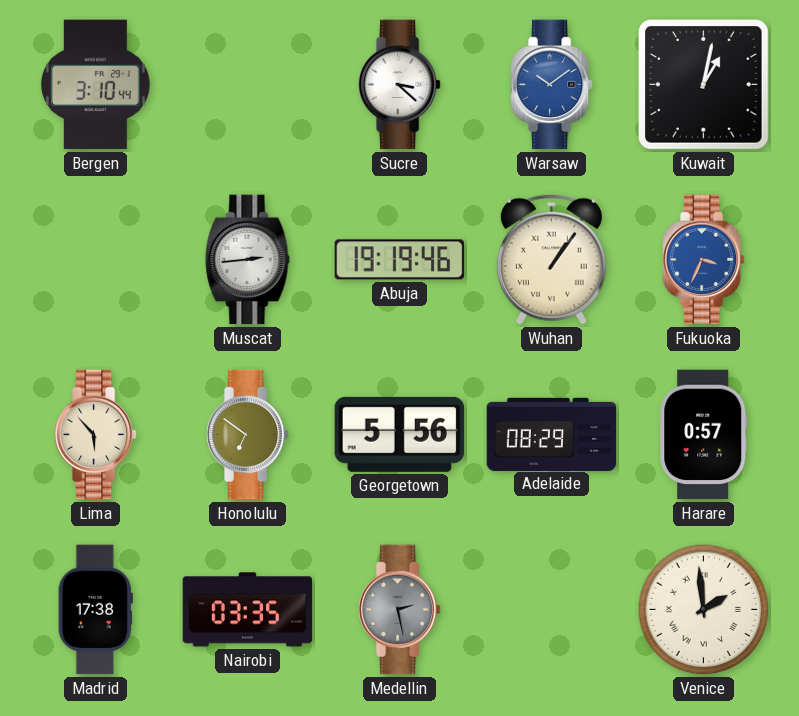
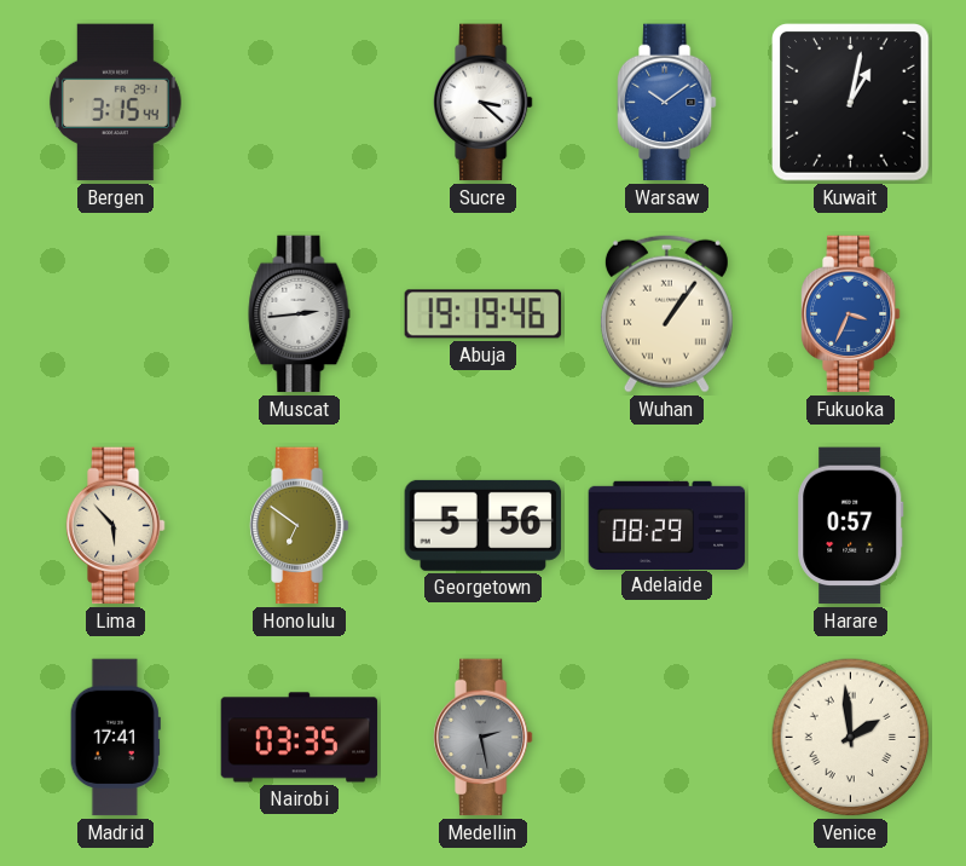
Bergen: 3:10 -> 3:15
Madrid: 17:38 -> 17:41
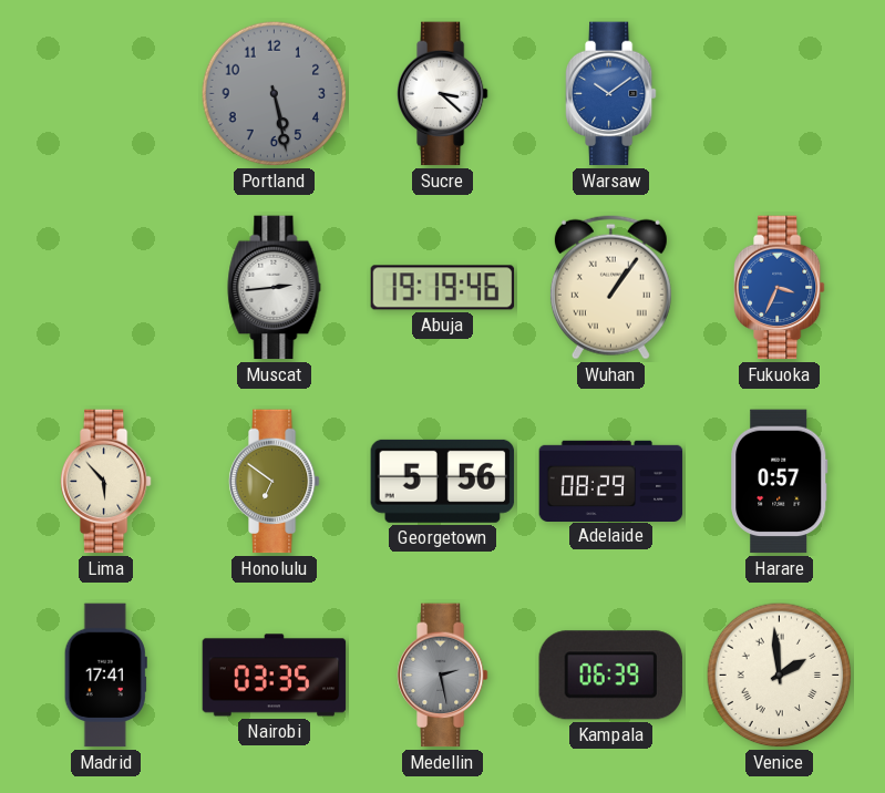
Bergen: 3:15 -> none
Portland: none -> 5:28
Kuwait: 1:02 -> none
Kampala: none -> 06:39
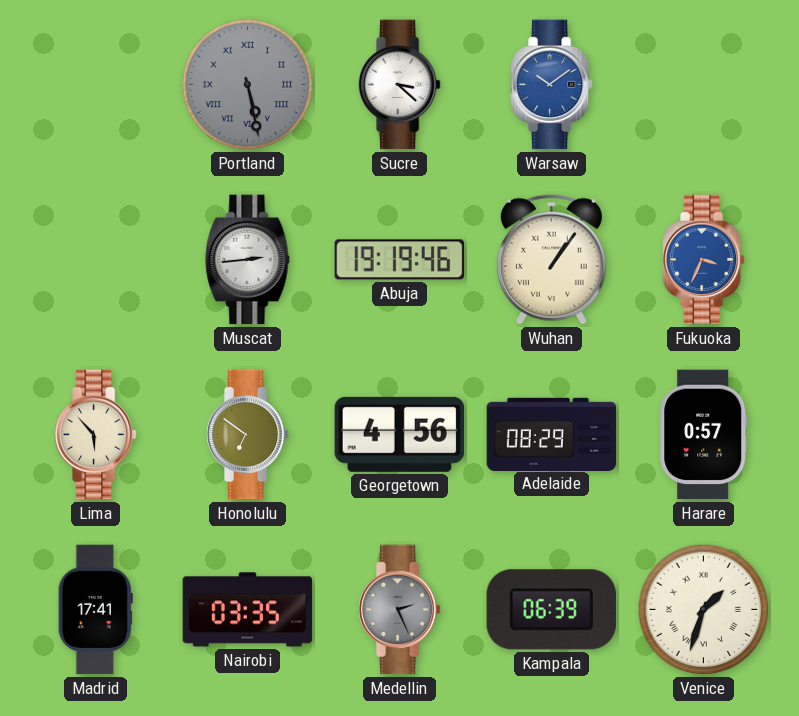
Portland numerals: Arabic -> Roman
Georgetown: 5:56 -> 4:56
Medellin: 2:28 -> 2:26
Venice: 1:59 -> 1:33
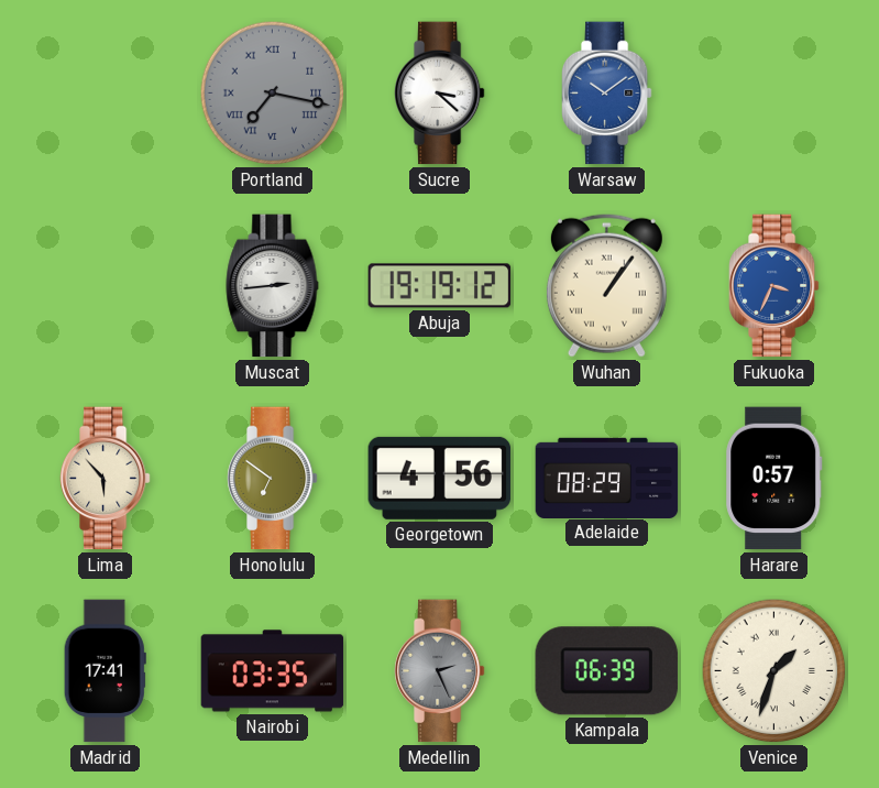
Portland: 5:28 -> 7:17
Abuja: 19:19:46 -> 19:19:12
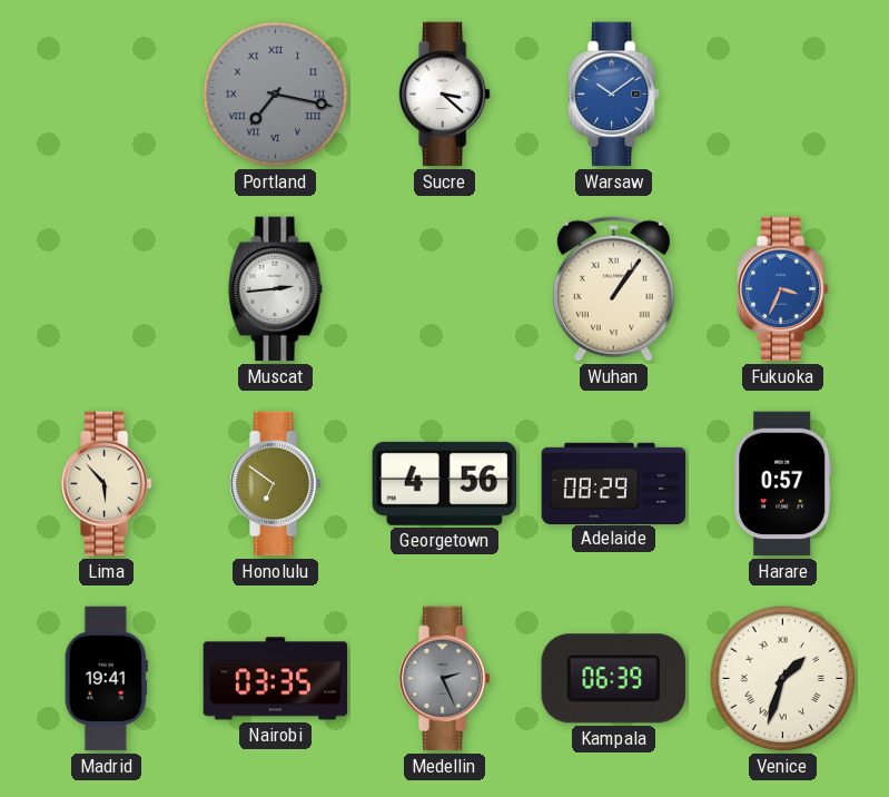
Abuja: 19:19 -> none
Madrid: 17:41 -> 19:41
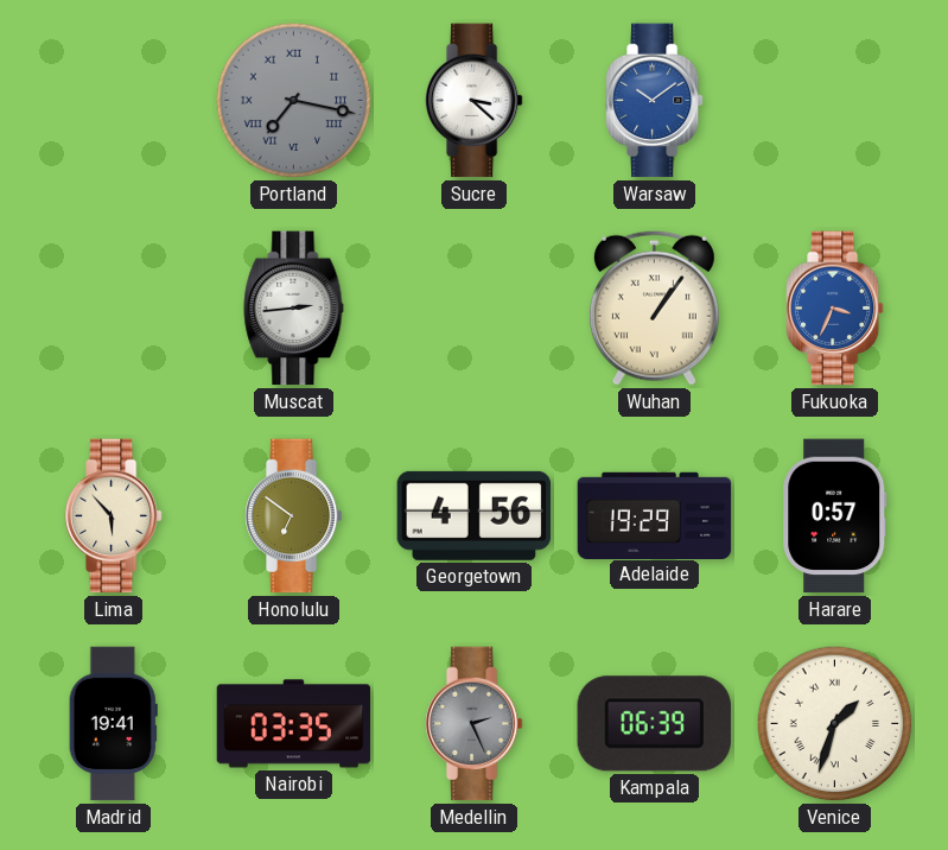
Adelaide: 08:29 -> 19:29
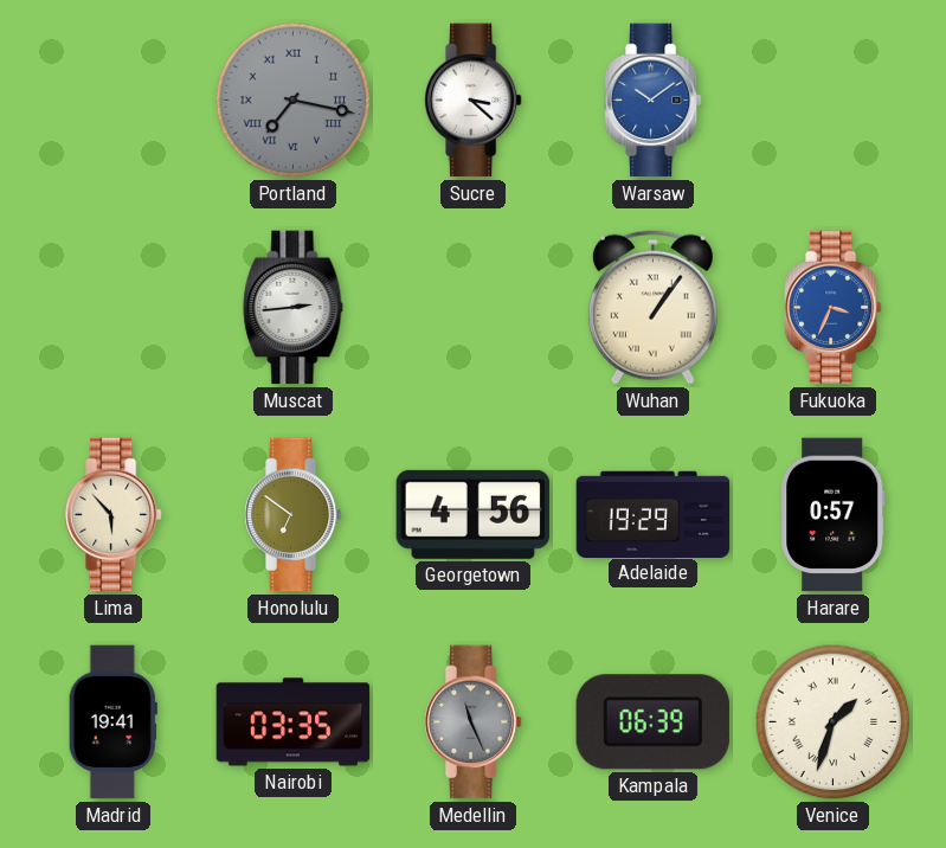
Medellin: 2:26 -> 11:26
